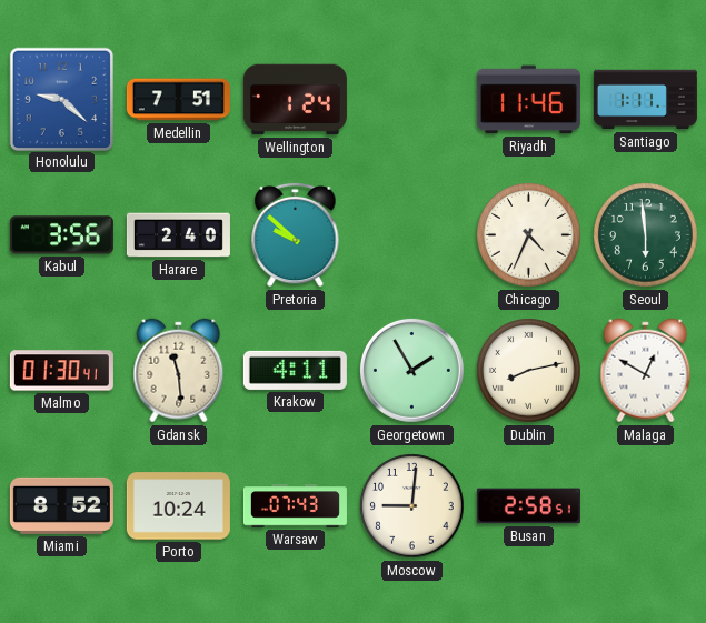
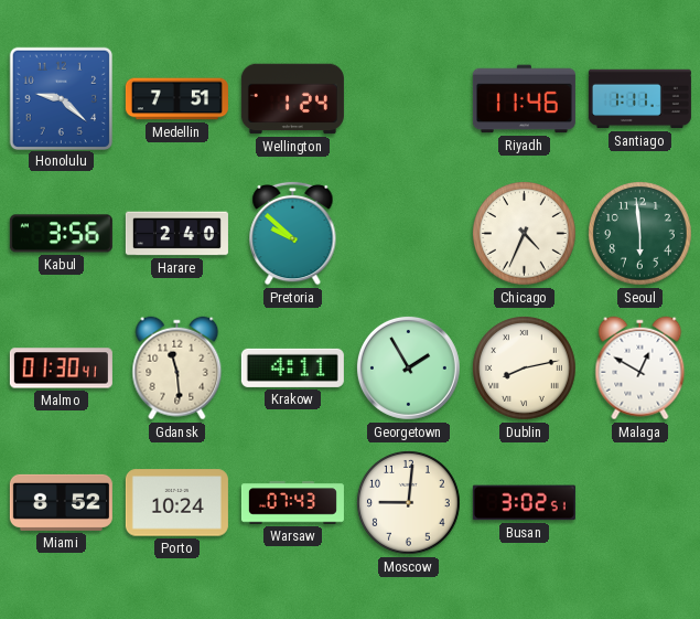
Busan: 2:58 -> 3:02
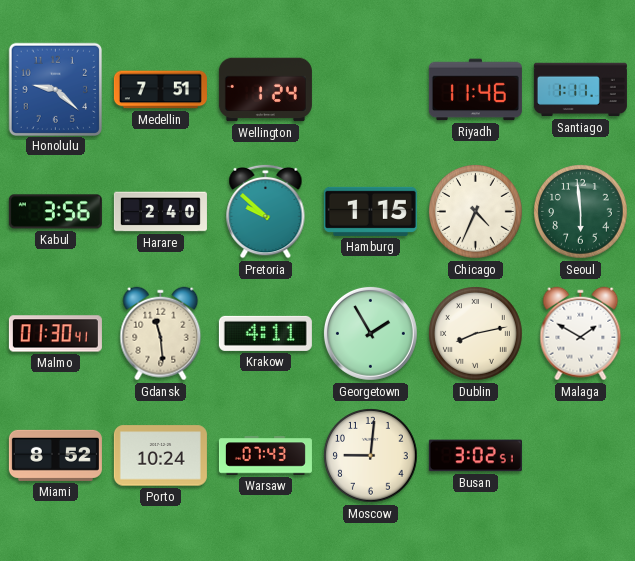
Hamburg: none -> 1:15
Malaga: 12:50 -> 1:50
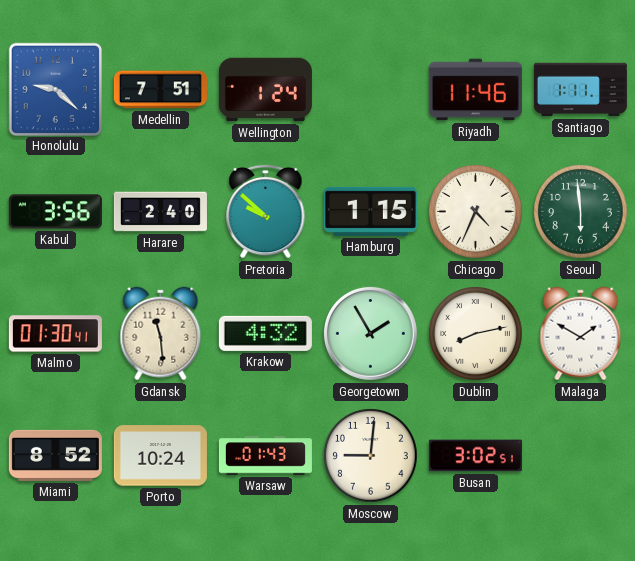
Krakow: 4:11 -> 4:32
Warsaw: 07:43 -> 01:43
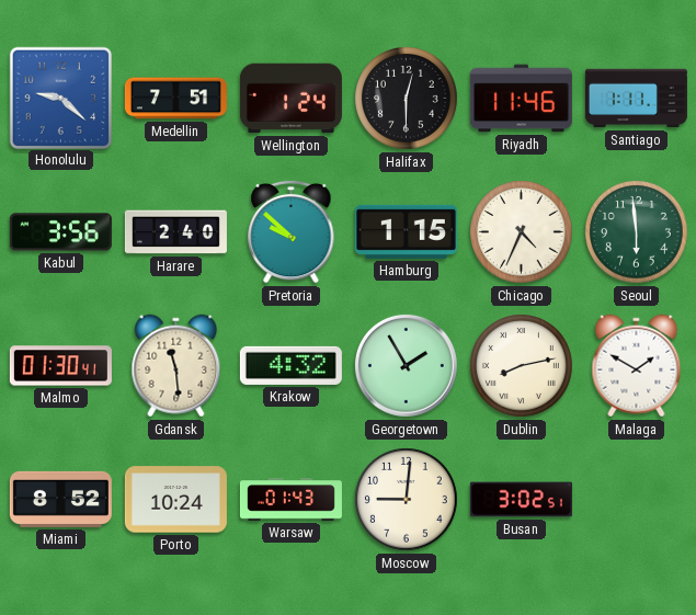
Halifax: none -> 12:30
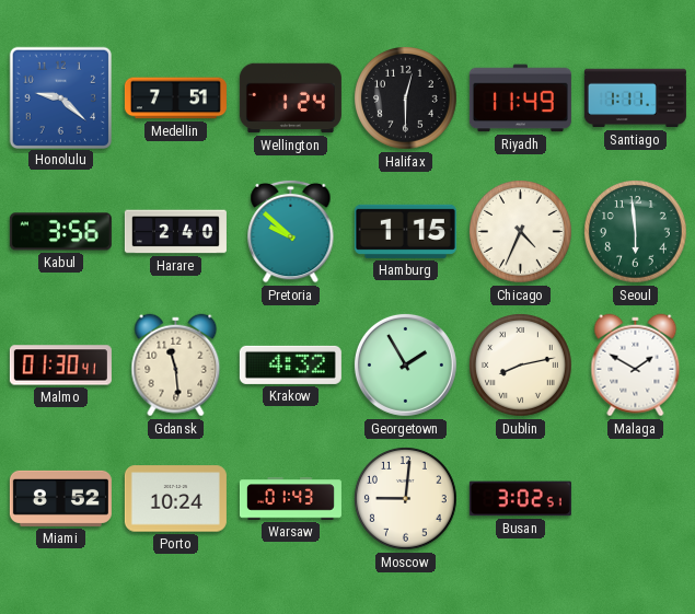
Riyadh: 11:46 -> 11:49
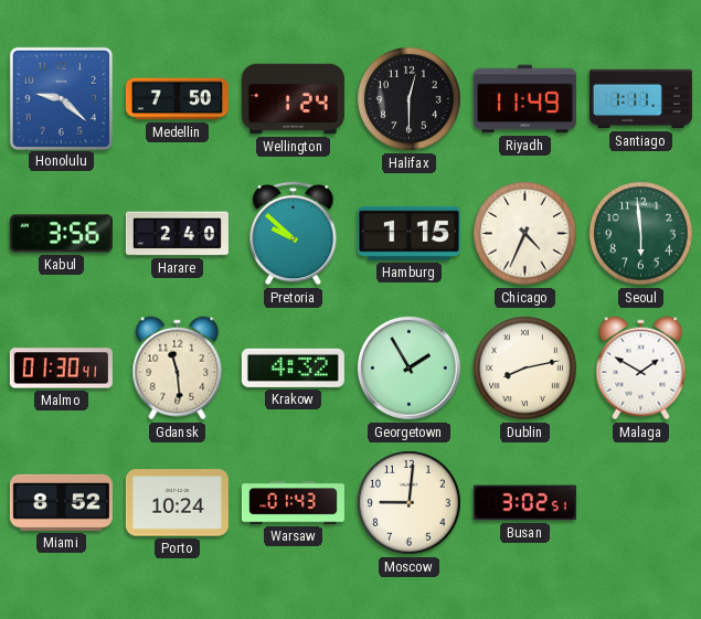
Medellin: 7:51 -> 7:50
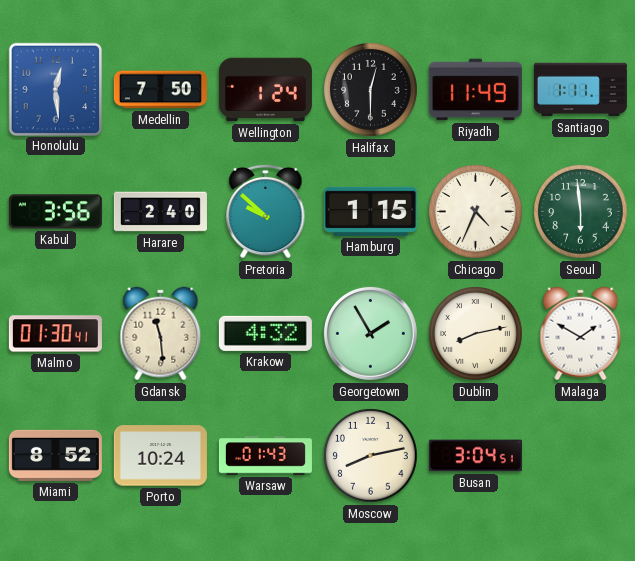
Honolulu: 9:22 -> 12:29
Moscow: 9:01 -> 8:13
Busan: 3:02 -> 3:04
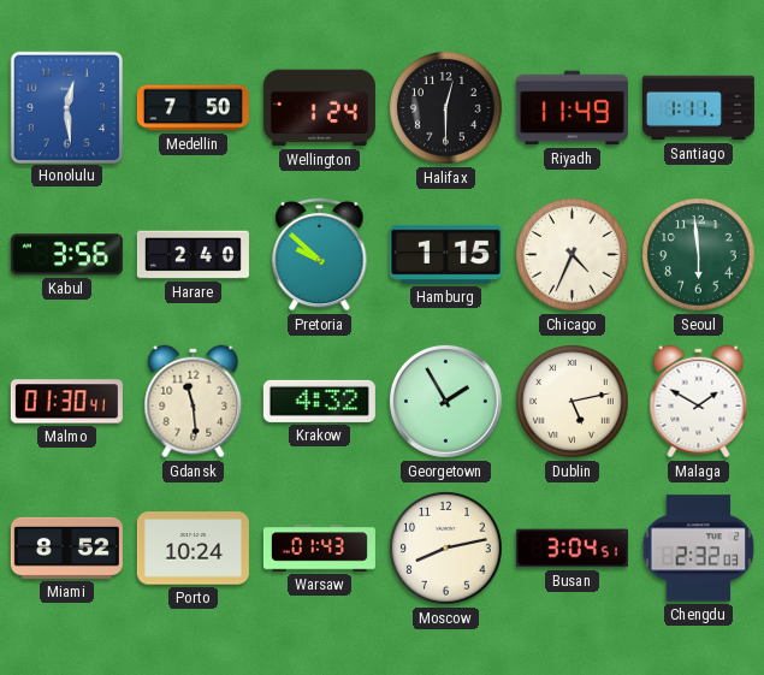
Dublin: 8:13 -> 5:13
Chengdu: none -> 2:32
